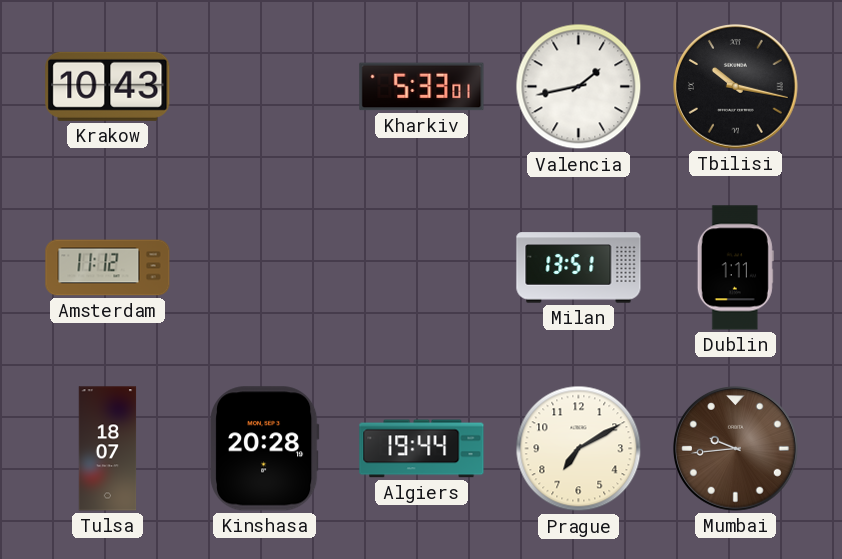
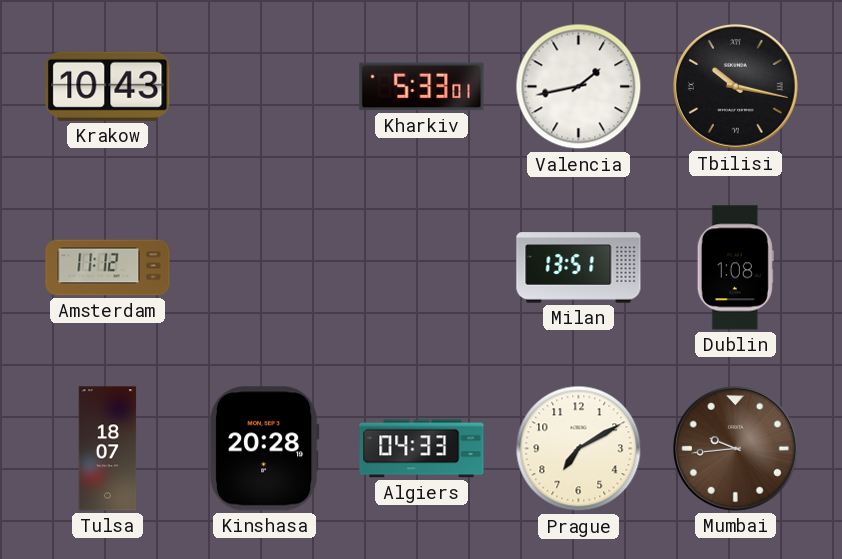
Dublin: 1:11 -> 1:08
Algiers: 19:44 -> 04:33
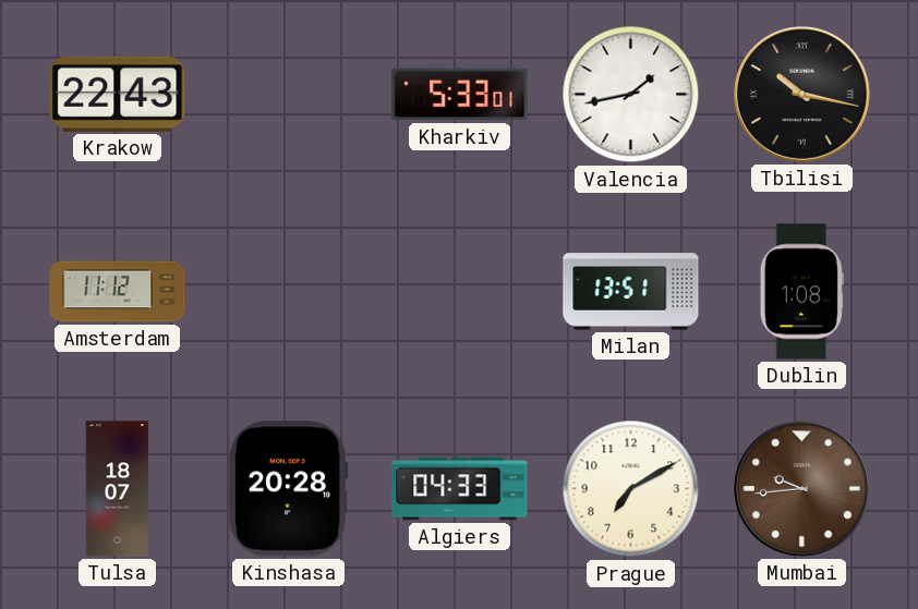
Krakow: 10:43 -> 22:43
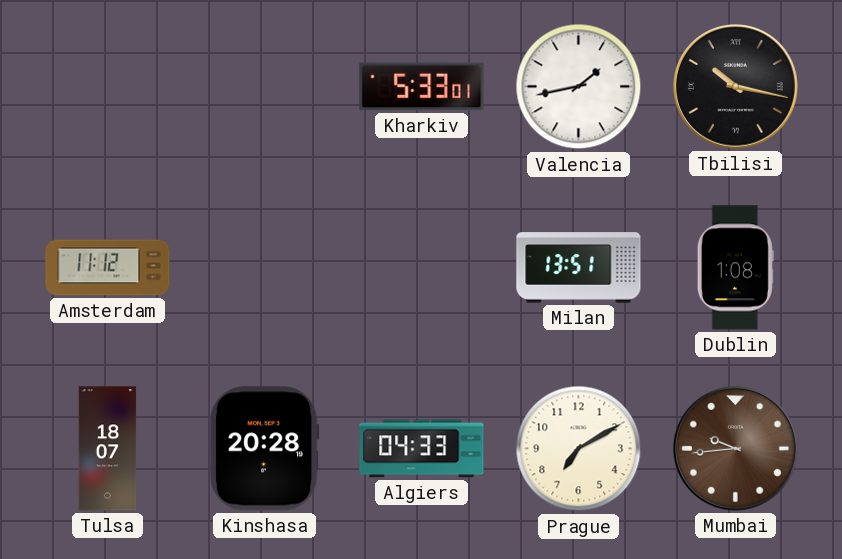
Krakow: 22:43 -> none
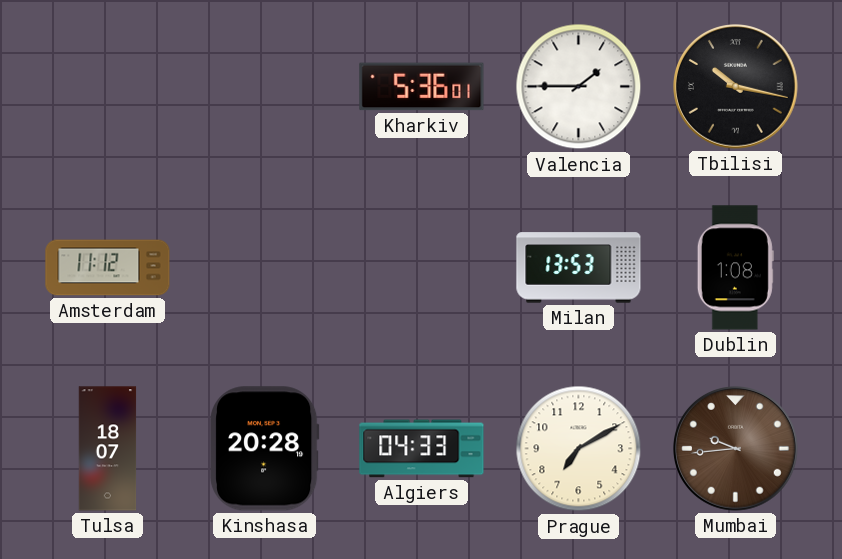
Kharkiv: 5:33 -> 5:36
Valencia: 1:43 -> 1:45
Milan: 13:51 -> 13:53
